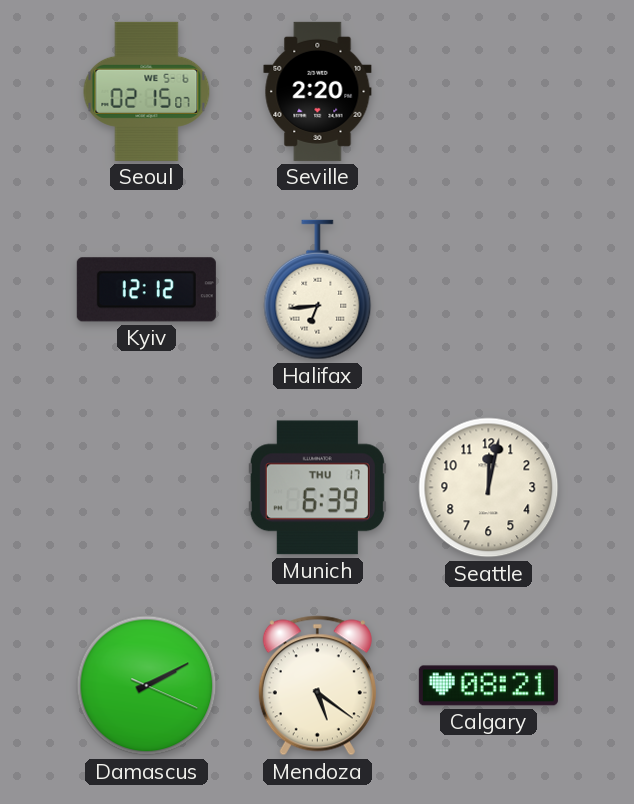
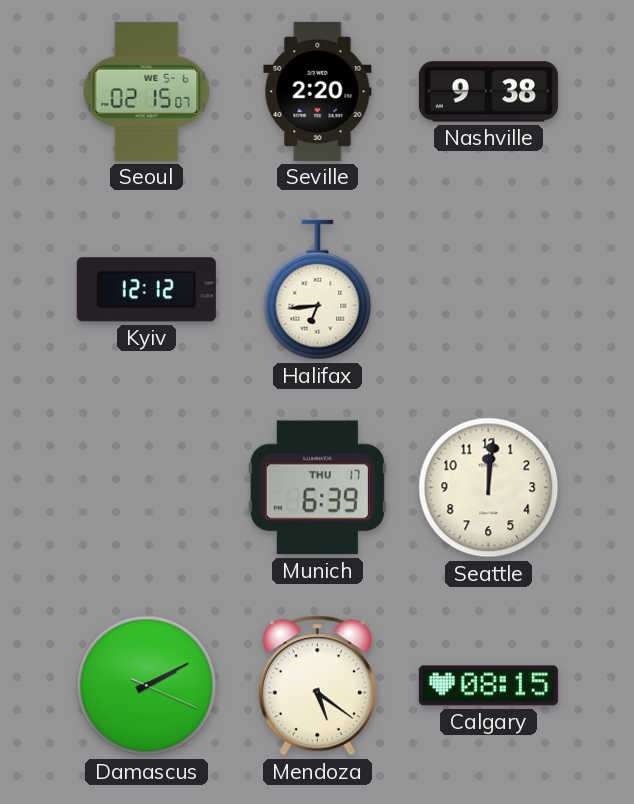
Nashville: none -> 9:38
Seattle: 12:02 -> 12:01
Calgary: 08:21 -> 08:15
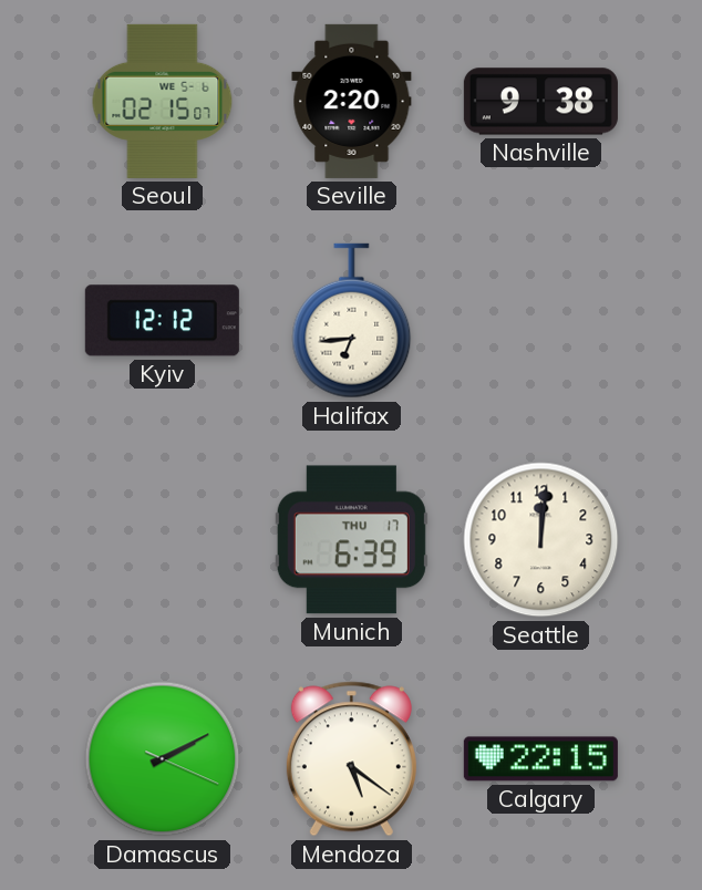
Calgary: 08:15 -> 22:15
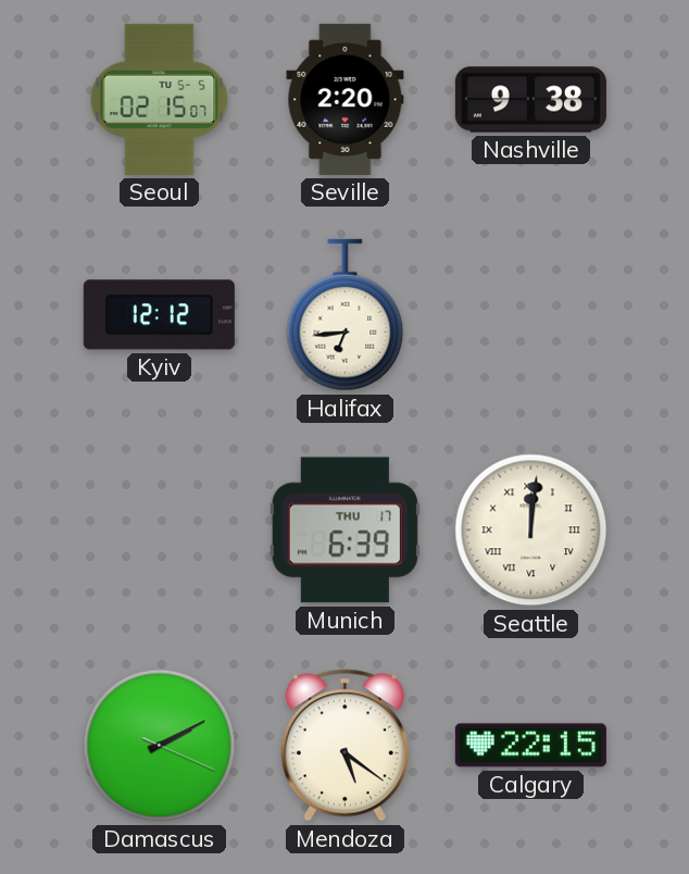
Seoul date: WE 5-6 -> TU 5-5
Seattle numerals: Arabic -> Roman
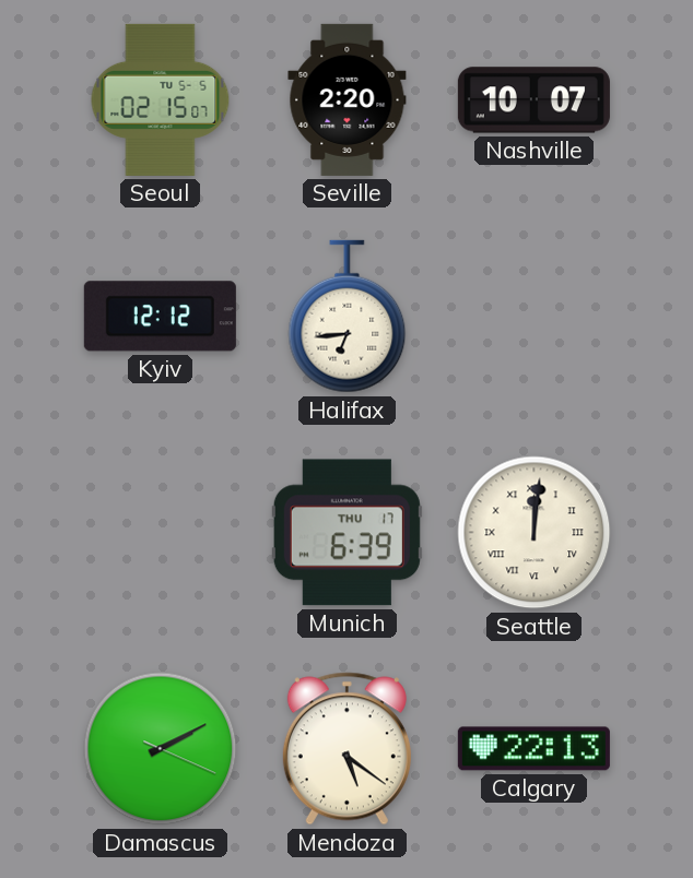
Nashville: 9:38 -> 10:07
Calgary: 22:15 -> 22:13
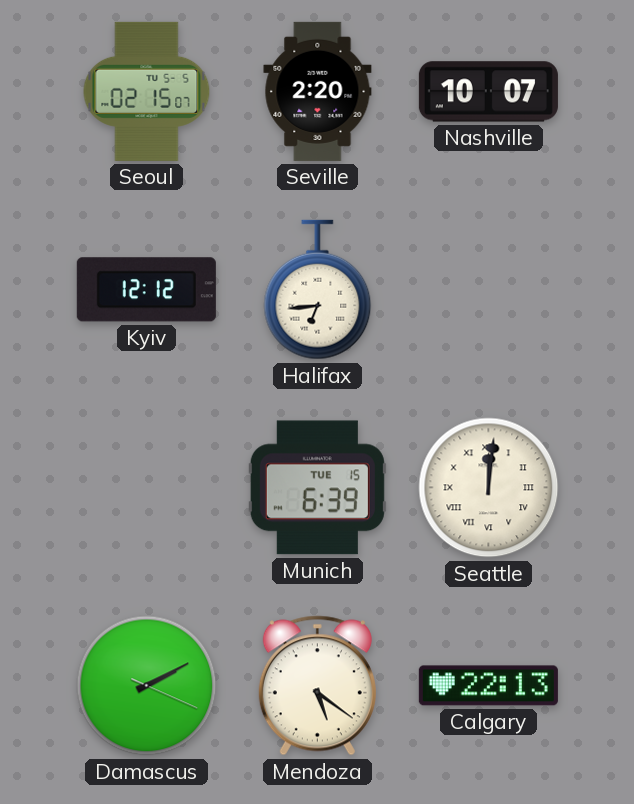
Munich date: THU 17 -> TUE 15
